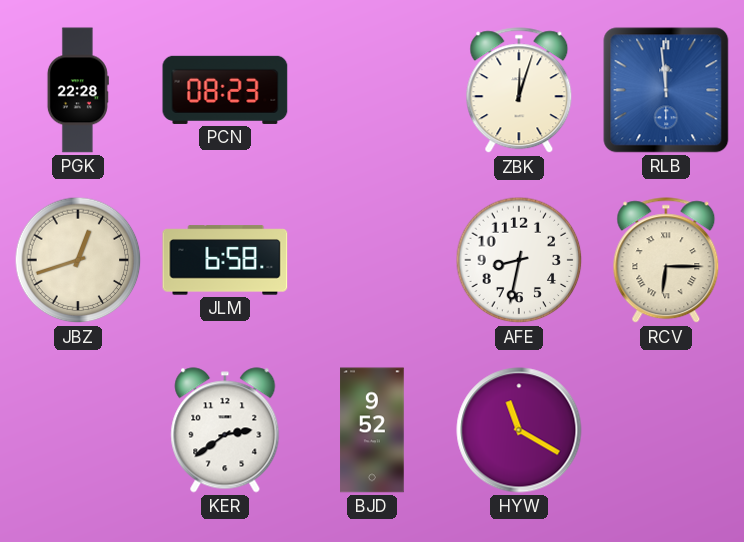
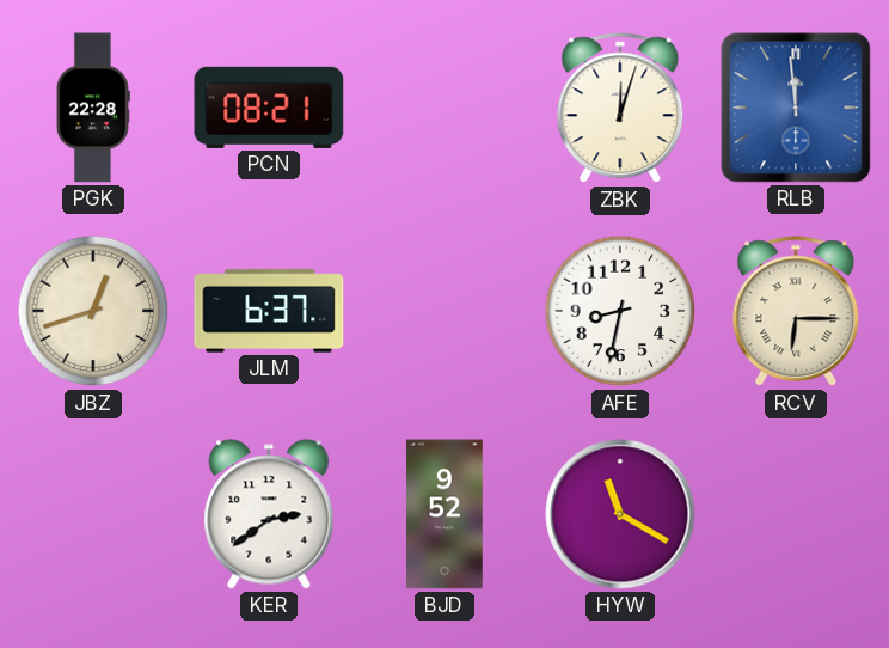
PCN: 08:23 -> 08:21
JLM: 6:58 -> 6:37
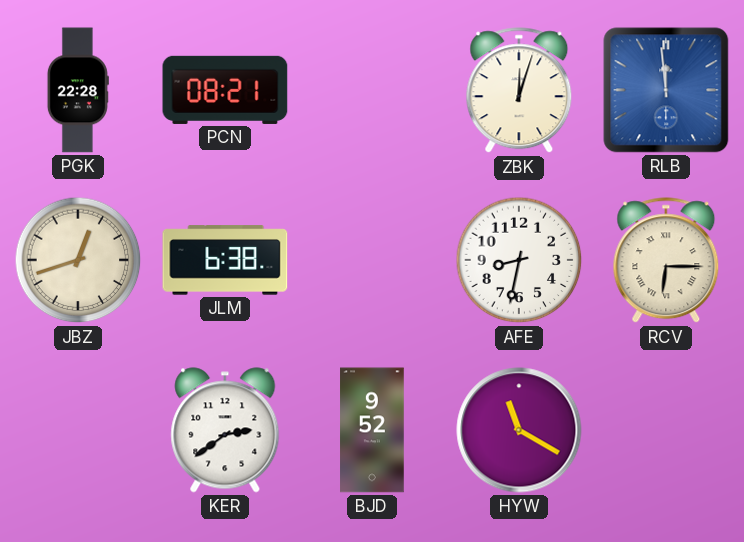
JLM: 6:37 -> 6:38
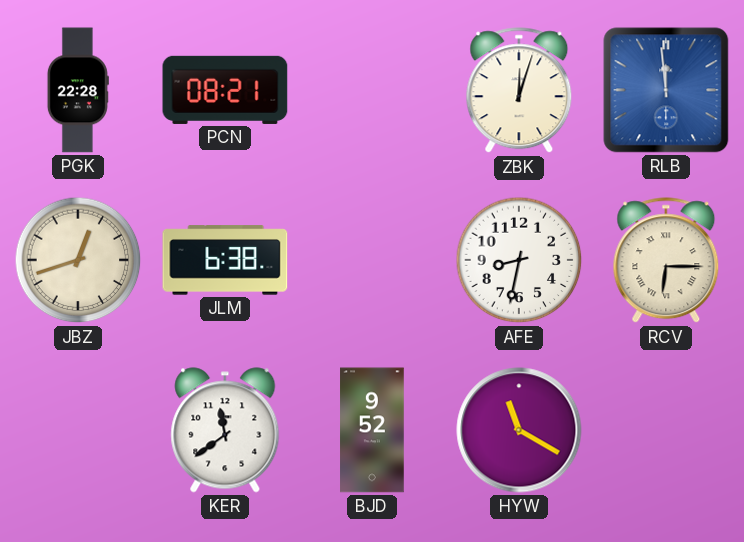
KER: 2:39 -> 11:39
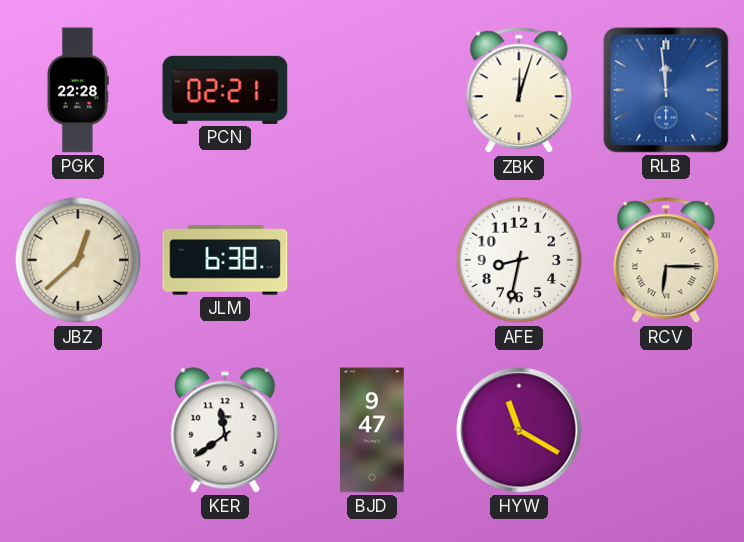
PCN: 08:21 -> 02:21
JBZ: 12:42 -> 12:38
BJD: 9:52 -> 9:47
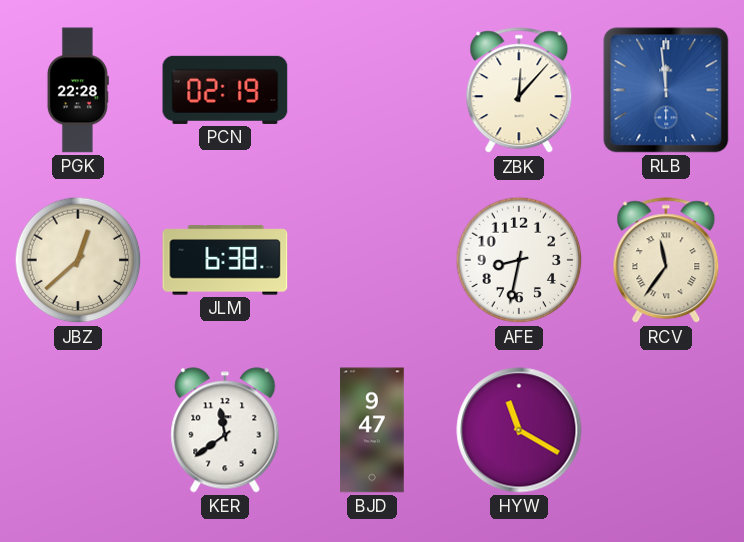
PCN: 02:21 -> 02:19
ZBK: 12:03 -> 12:07
RCV: 6:15 -> 11:36
